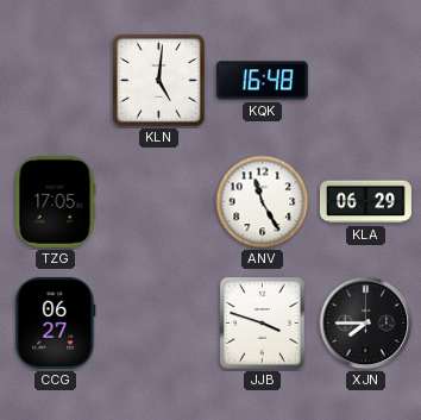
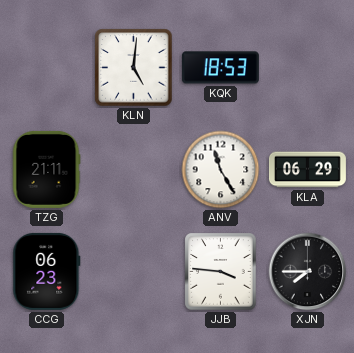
KQK: 16:48 -> 18:53
TZG: 17:05 -> 21:11
CCG: 06:27 -> 06:23
JJB: 3:48 -> 3:46
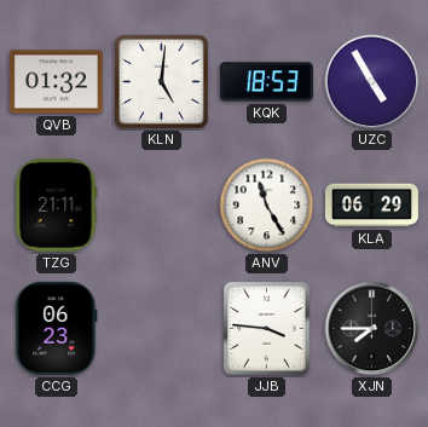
QVB: none -> 01:32
UZC: none -> 4:55
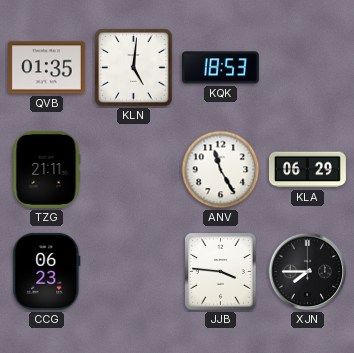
QVB: 01:32 -> 01:35
UZC: 4:55 -> none
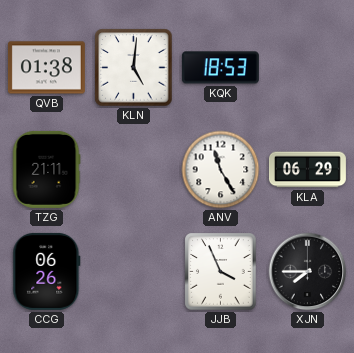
QVB: 01:35 -> 01:38
CCG: 06:23 -> 06:26
JJB: 3:46 -> 3:56
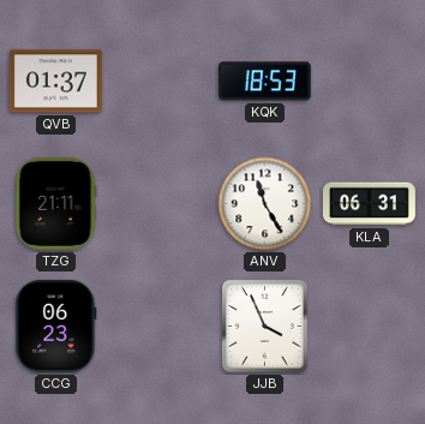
QVB: 01:38 -> 01:37
KLN: 5:01 -> none
KLA: 06:29 -> 06:31
CCG: 06:26 -> 06:23
XJN: 7:45 -> none
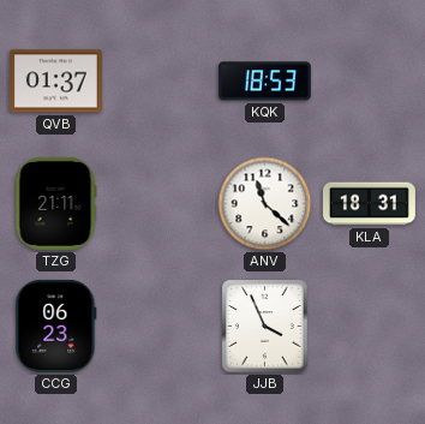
ANV: 11:25 -> 11:22
KLA: 06:31 -> 18:31
